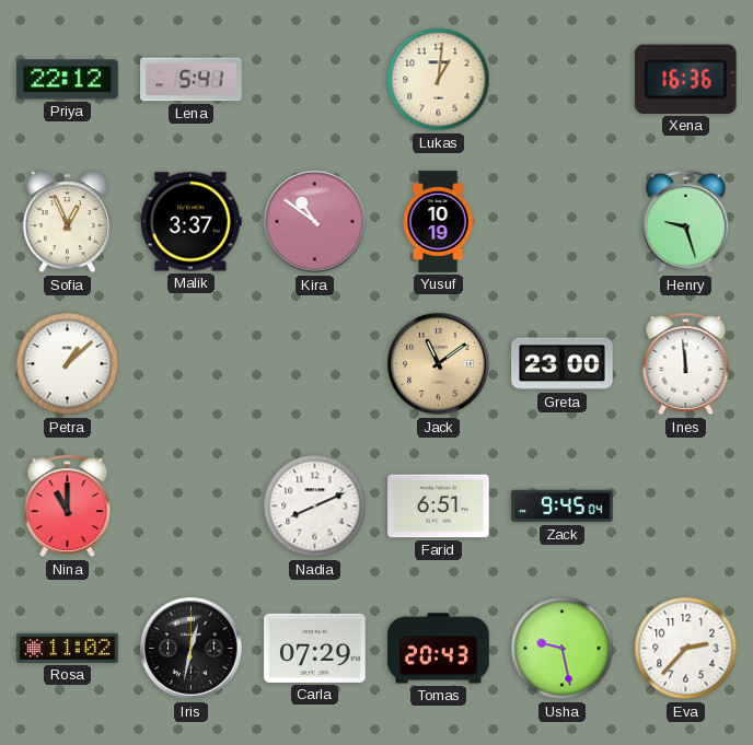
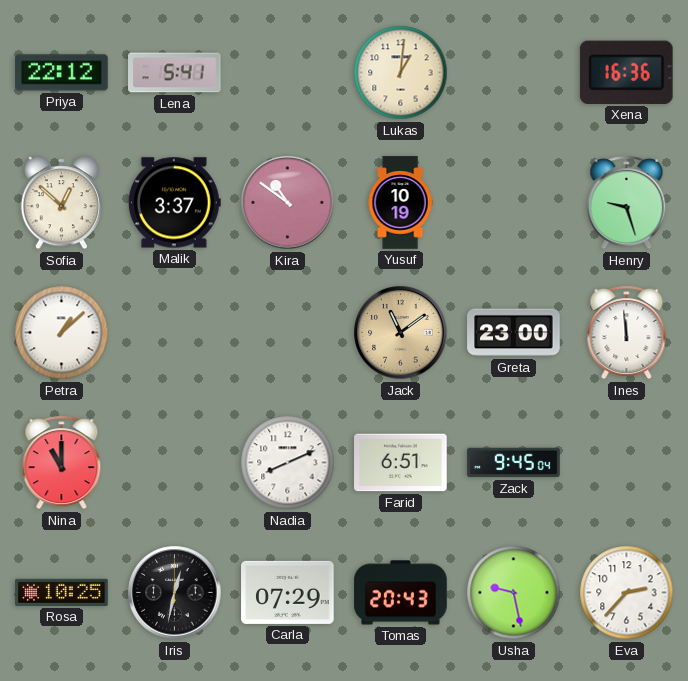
Sofia: 12:56 -> 12:52
Rosa: 11:02 -> 10:25
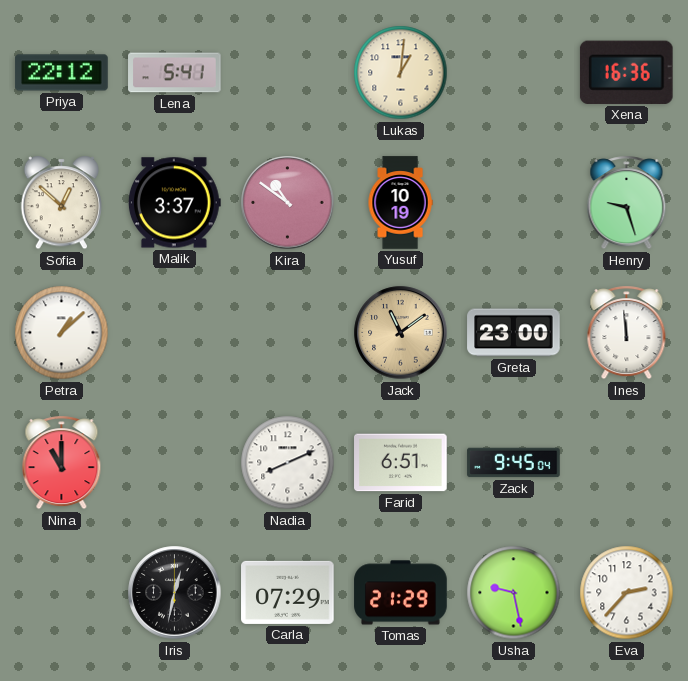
Rosa: 10:25 -> none
Tomas: 20:43 -> 21:29
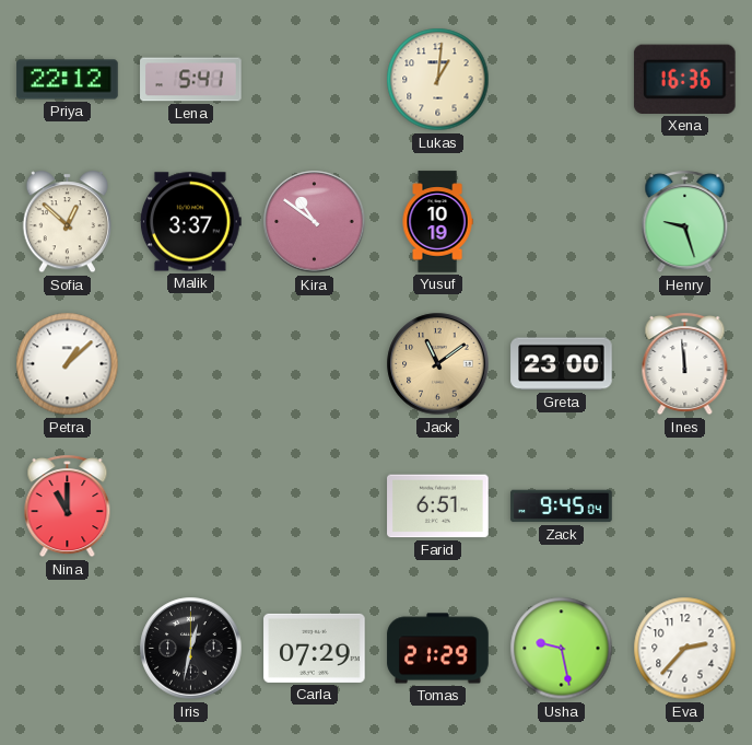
Nadia: 8:11 -> none
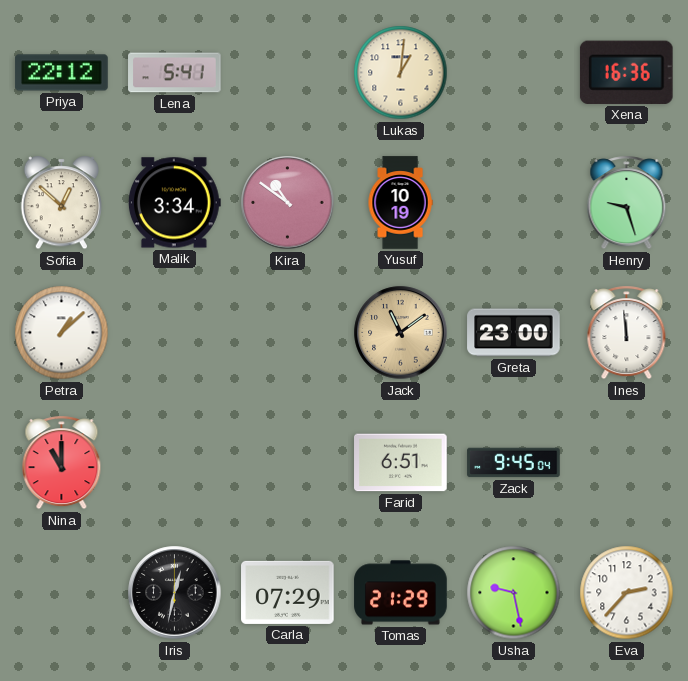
Malik: 3:37 -> 3:34
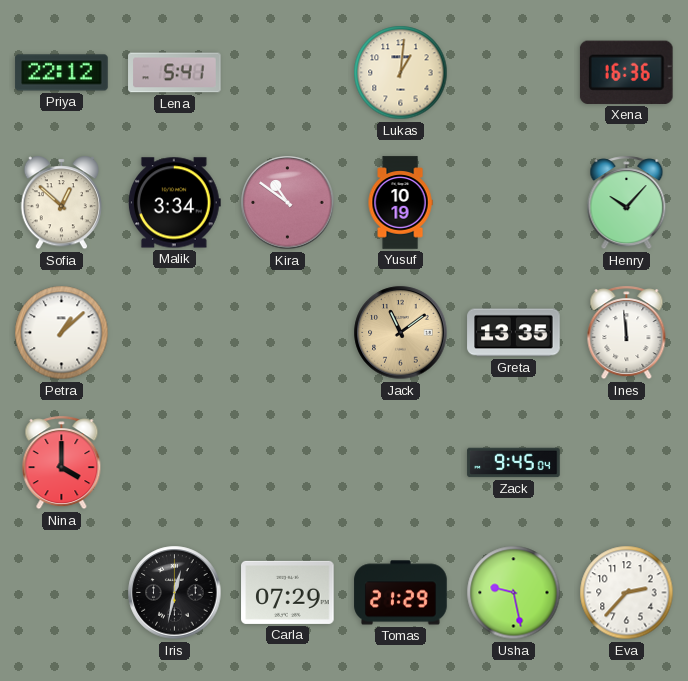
Henry: 9:27 -> 10:07
Greta: 23:00 -> 13:35
Nina: 11:00 -> 4:00
Farid: 6:51 -> none
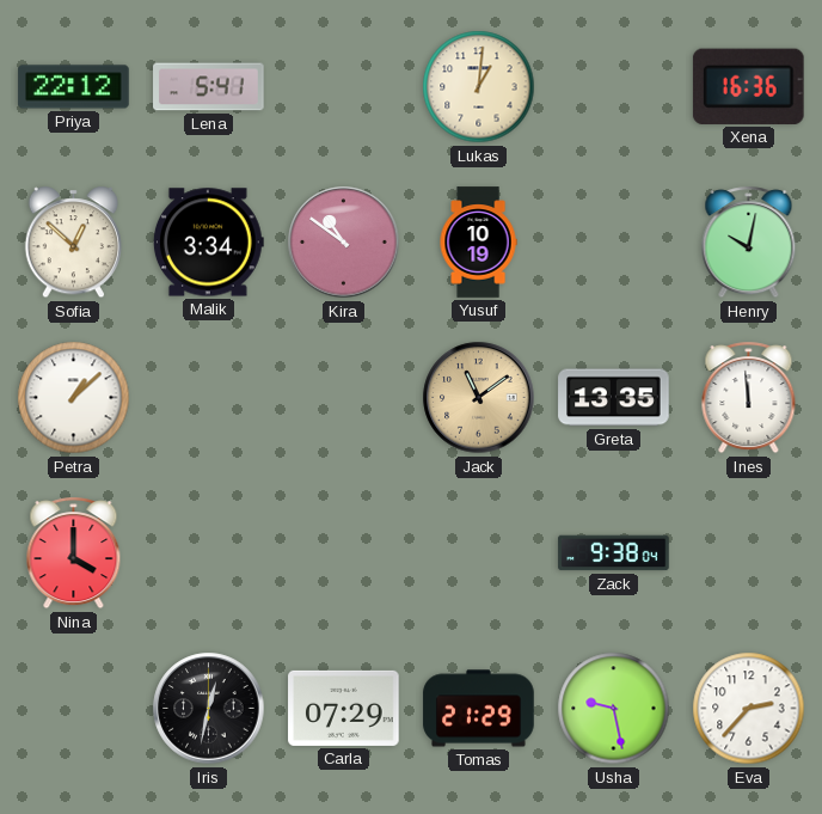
Henry: 10:07 -> 10:02
Zack: 9:45 -> 9:38
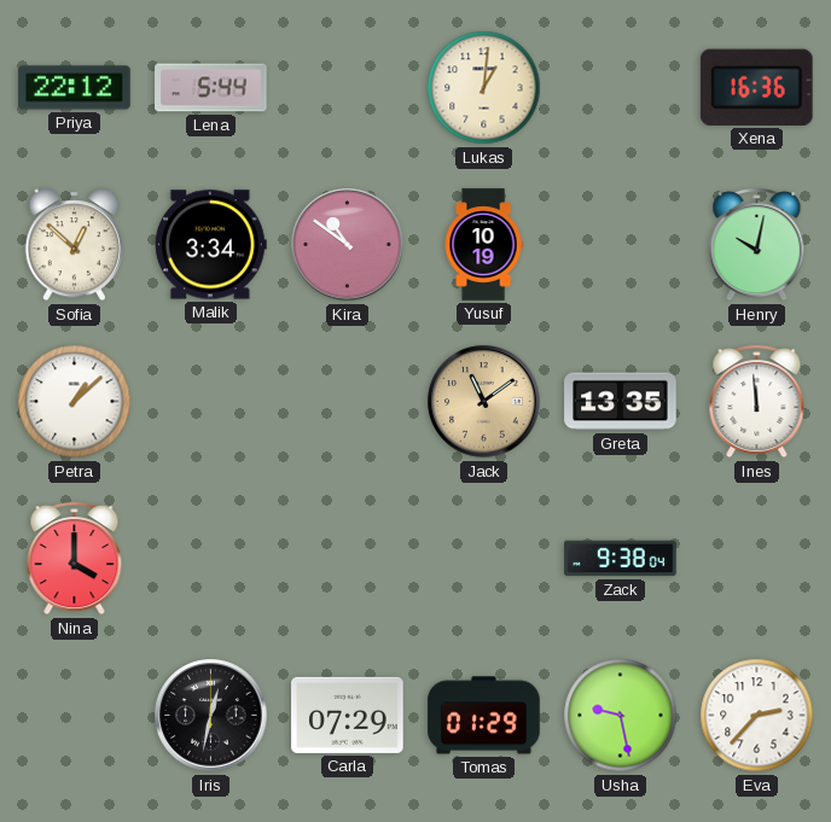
Lena: 5:41 -> 5:44
Tomas: 21:29 -> 01:29
